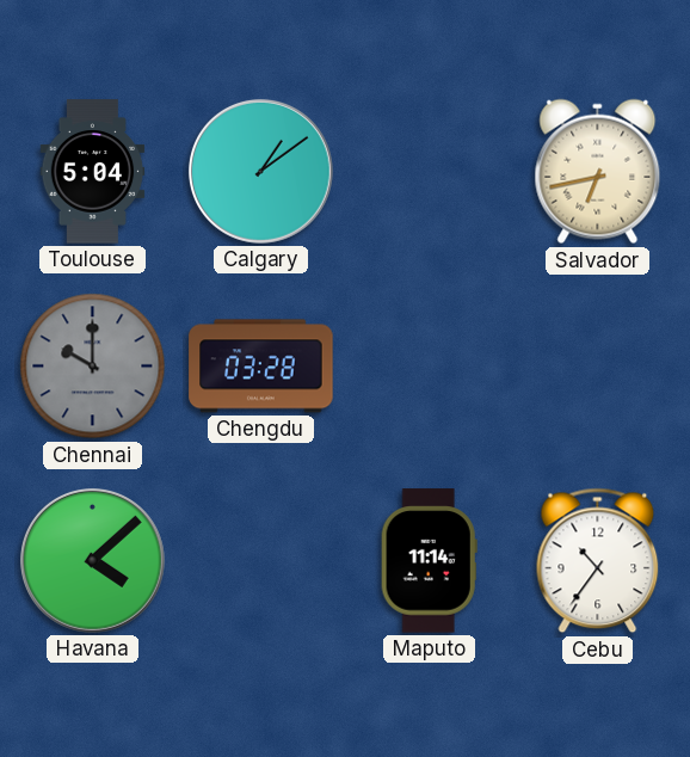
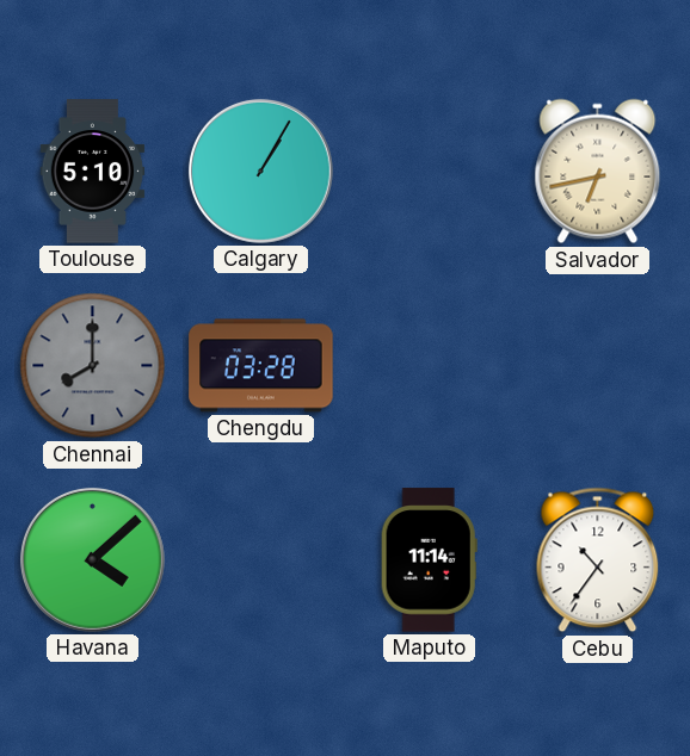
Toulouse: 5:04 -> 5:10
Calgary: 1:09 -> 1:05
Chennai: 10:00 -> 8:00
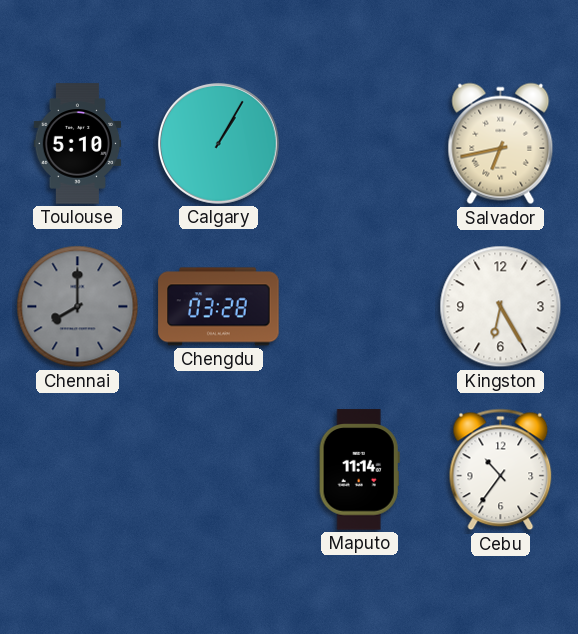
Kingston: none -> 6:25
Havana: 4:08 -> none
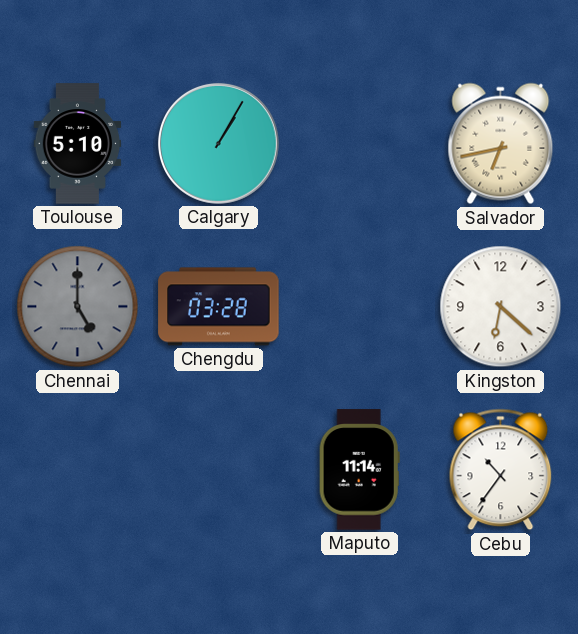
Chennai: 8:00 -> 5:00
Kingston: 6:25 -> 6:22
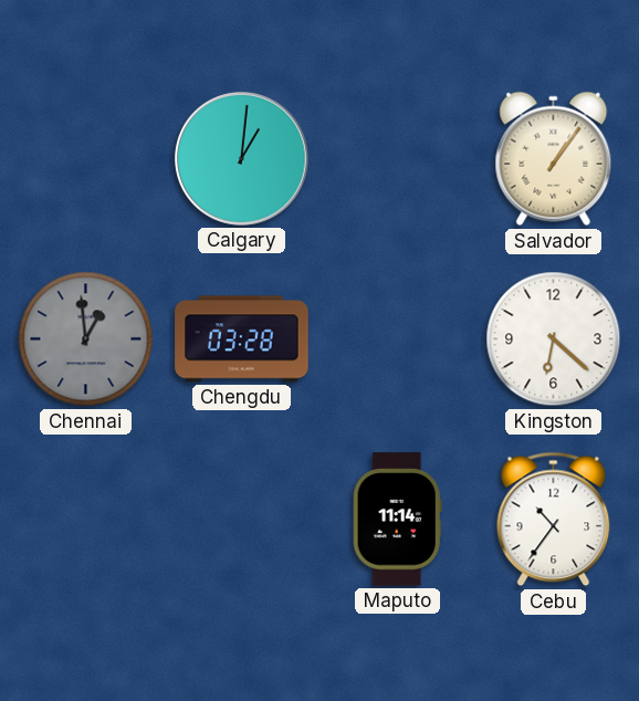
Toulouse: 5:10 -> none
Calgary: 1:05 -> 1:01
Salvador: 6:43 -> 1:06
Chennai: 5:00 -> 12:59
